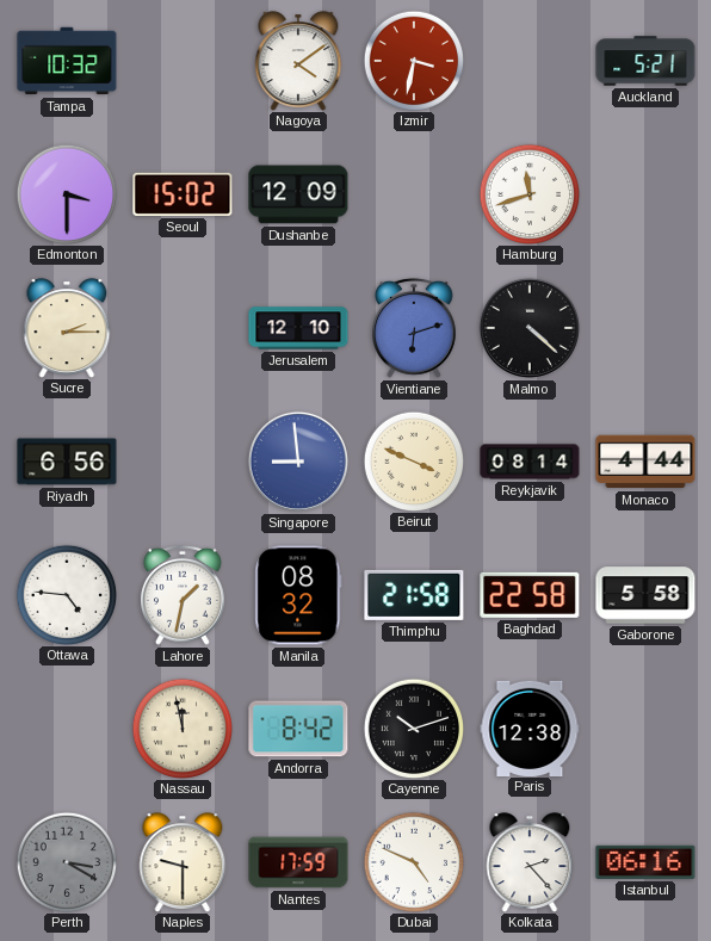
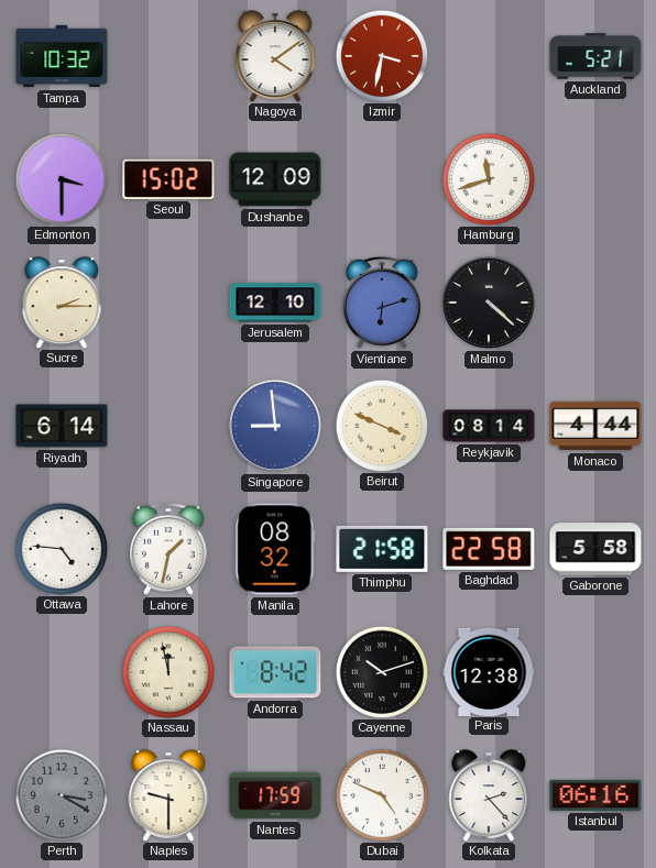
Riyadh: 6:56 -> 6:14
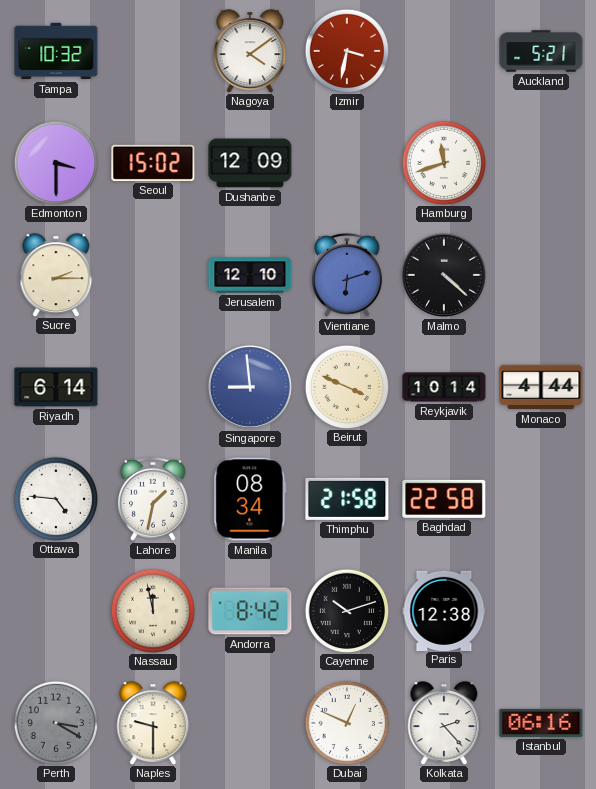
Reykjavik: 08:14 -> 10:14
Manila: 08:32 -> 08:34
Gaborone: 5:58 -> none
Nantes: 17:59 -> none
Dubai: 4:49 -> 12:49
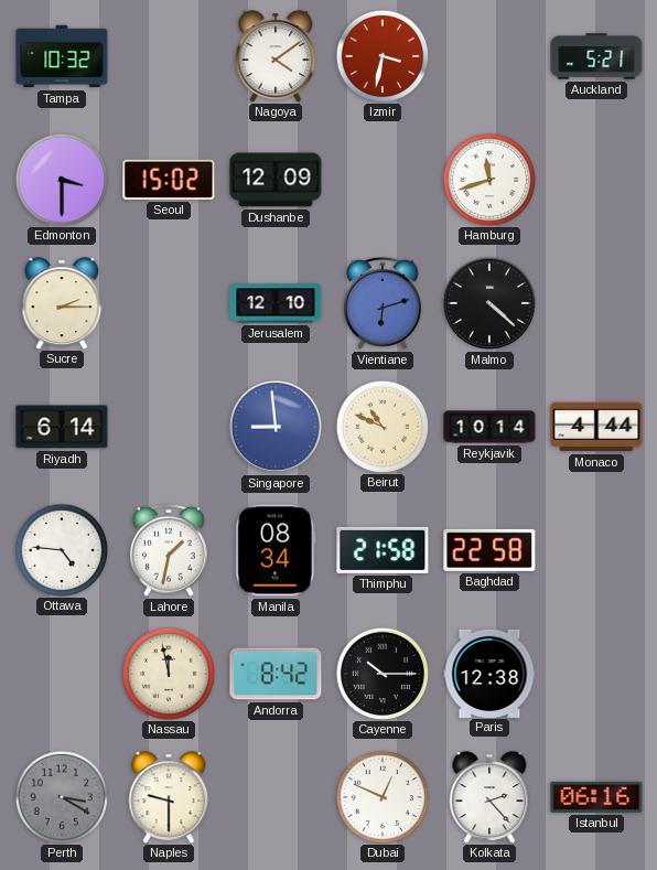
Beirut: 3:49 -> 10:49
Cayenne: 10:12 -> 10:15
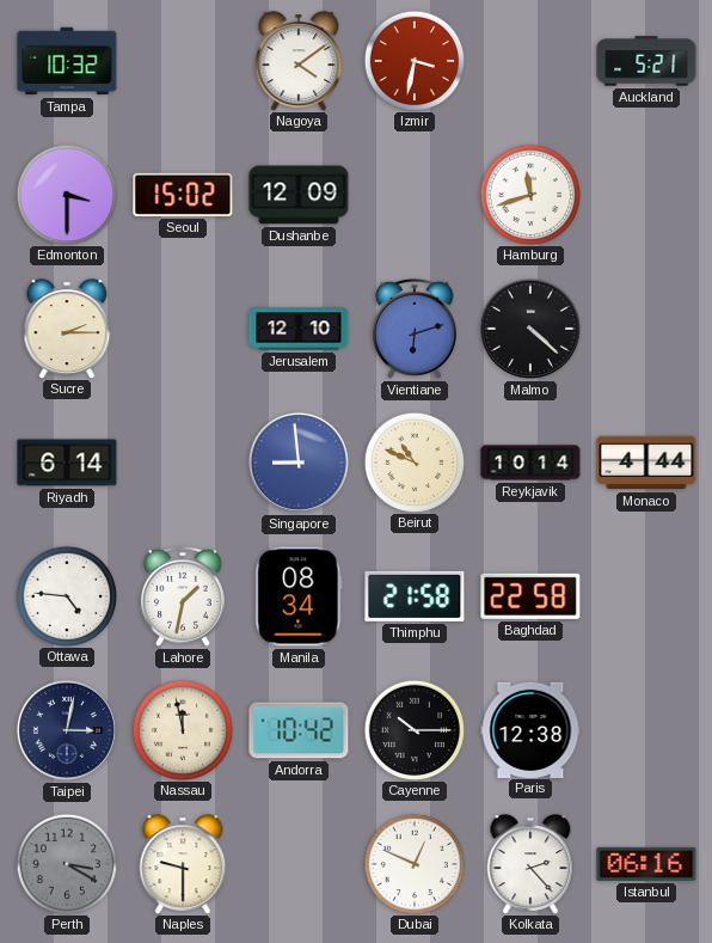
Taipei: none -> 3:02
Andorra: 8:42 -> 10:42
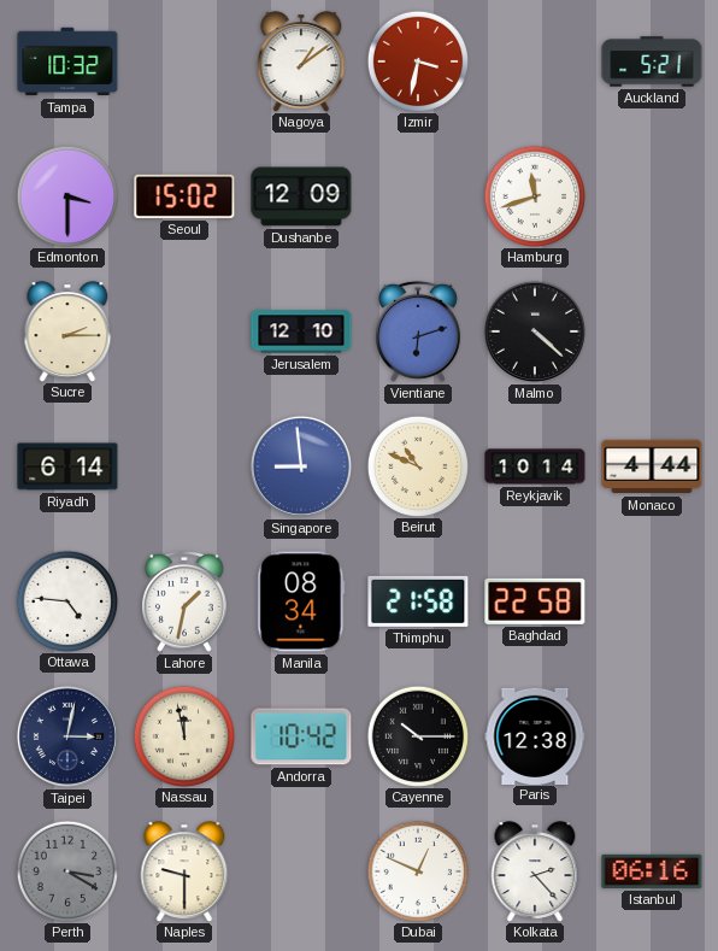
Nagoya: 4:09 -> 1:09
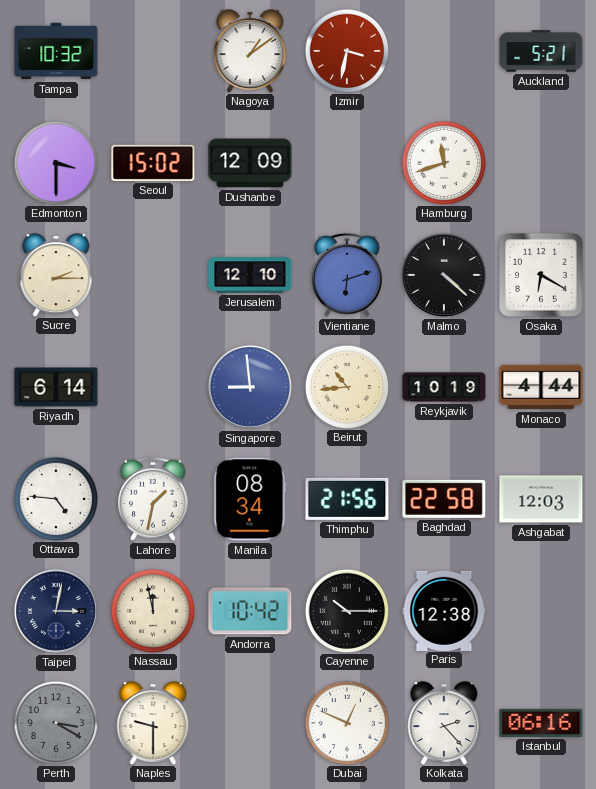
Osaka: none -> 6:20
Beirut: 10:49 -> 10:44
Reykjavik: 10:14 -> 10:19
Thimphu: 21:58 -> 21:56
Ashgabat: none -> 12:03
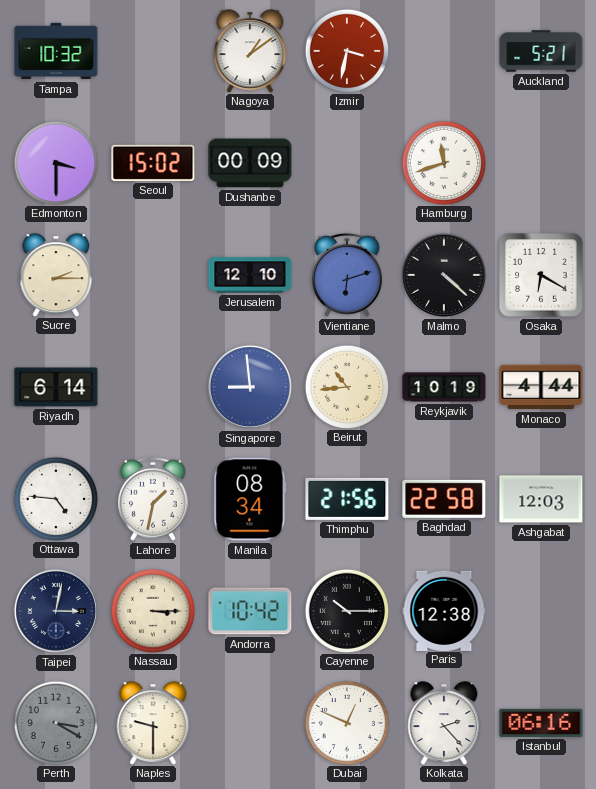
Dushanbe: 12:09 -> 00:09
Nassau: 11:58 -> 3:15
